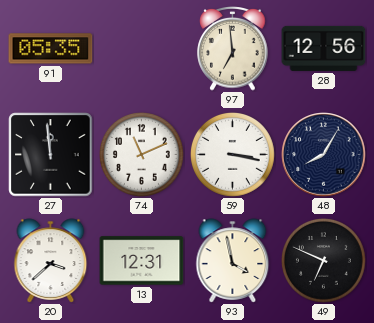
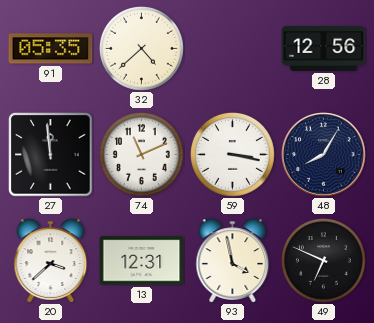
32: none -> 4:38
97: 6:59 -> none
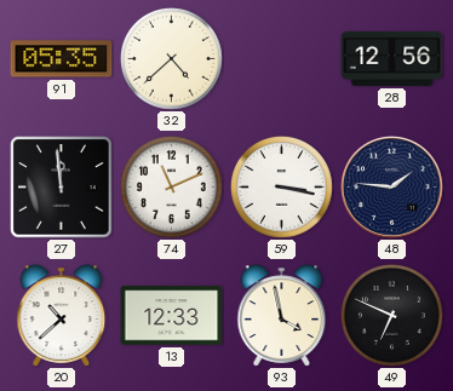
48: 8:05 -> 1:46
20: 3:38 -> 10:38
13: 12:31 -> 12:33
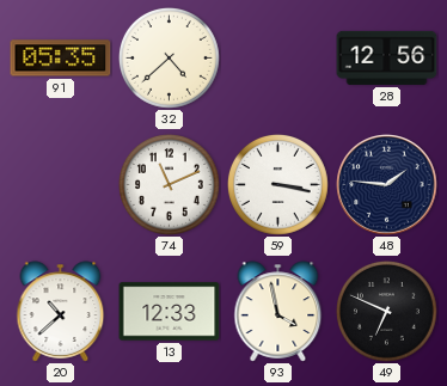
27: 11:59 -> none
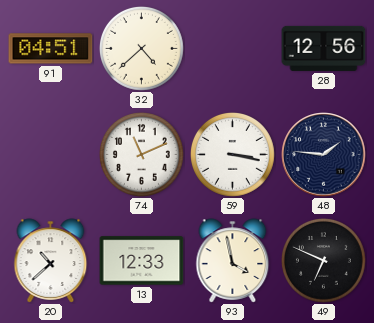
91: 05:35 -> 04:51
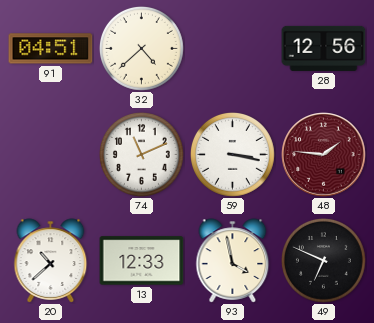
48 dial: navy -> burgundy
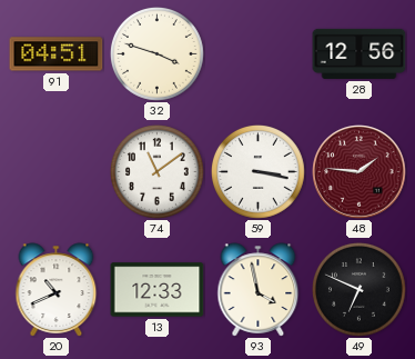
32: 4:38 -> 3:48
74: 11:11 -> 11:09
20: 10:38 -> 10:41
